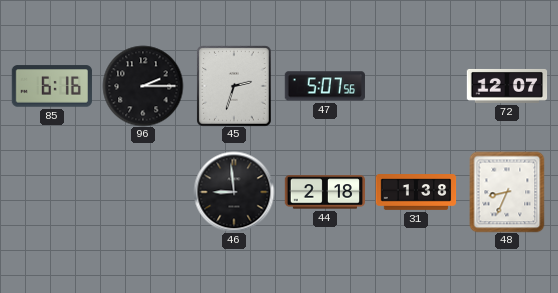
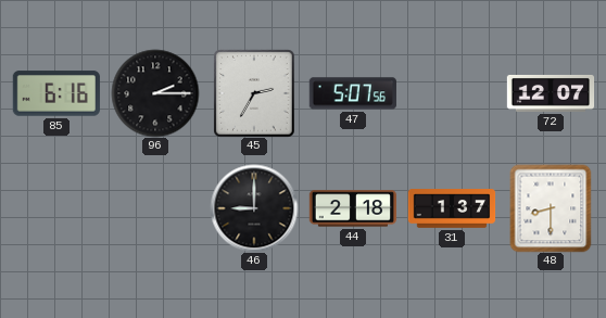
45: 2:33 -> 2:35
46: 8:59 -> 9:00
31: 1:38 -> 1:37
48: 8:34 -> 8:30
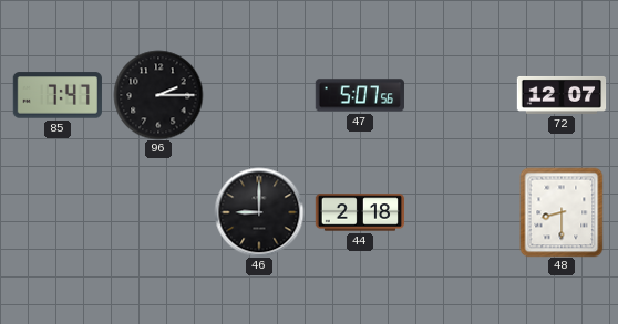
85: 6:16 -> 7:47
45: 2:35 -> none
31: 1:37 -> none
